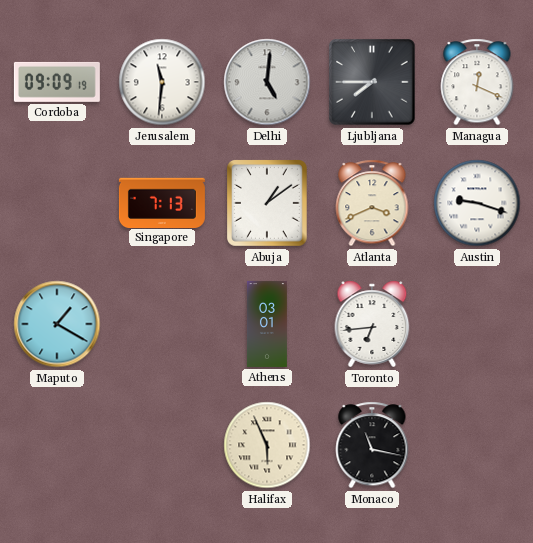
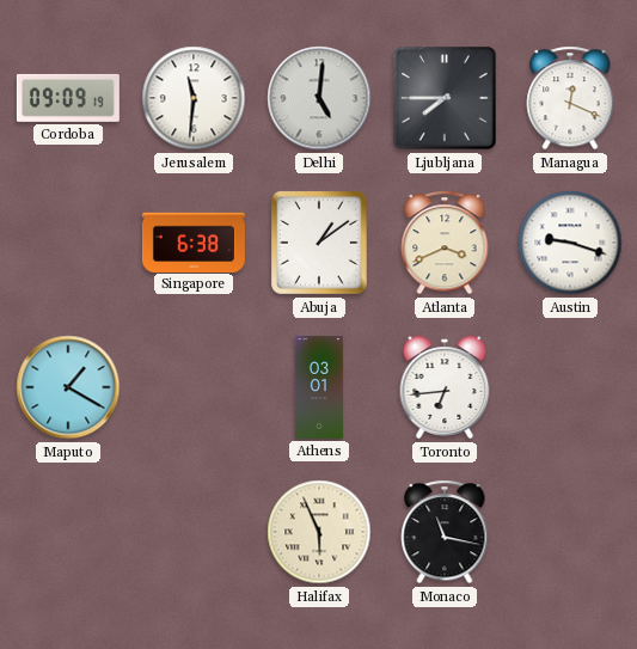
Singapore: 7:13 -> 6:38
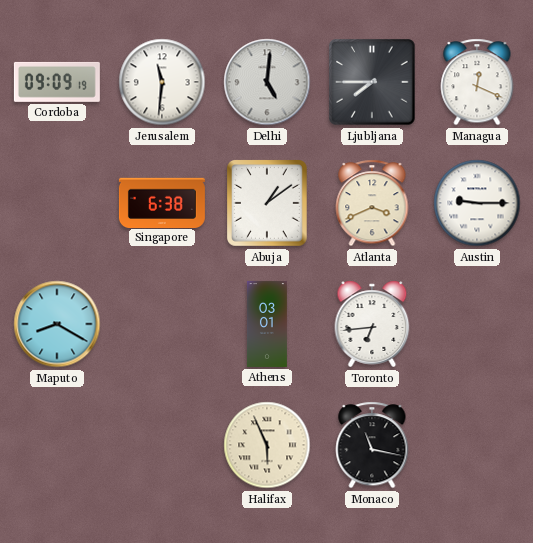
Austin: 9:18 -> 9:15
Maputo: 1:20 -> 8:20
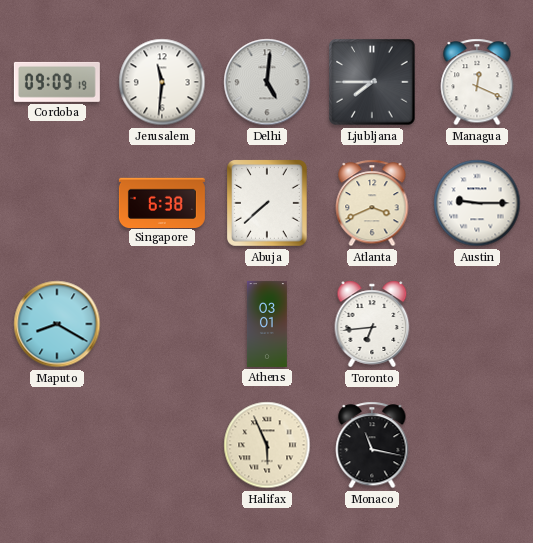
Abuja: 1:09 -> 7:38
